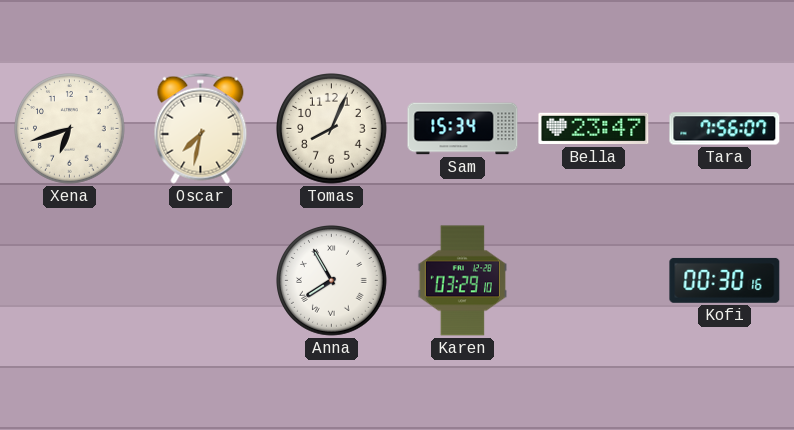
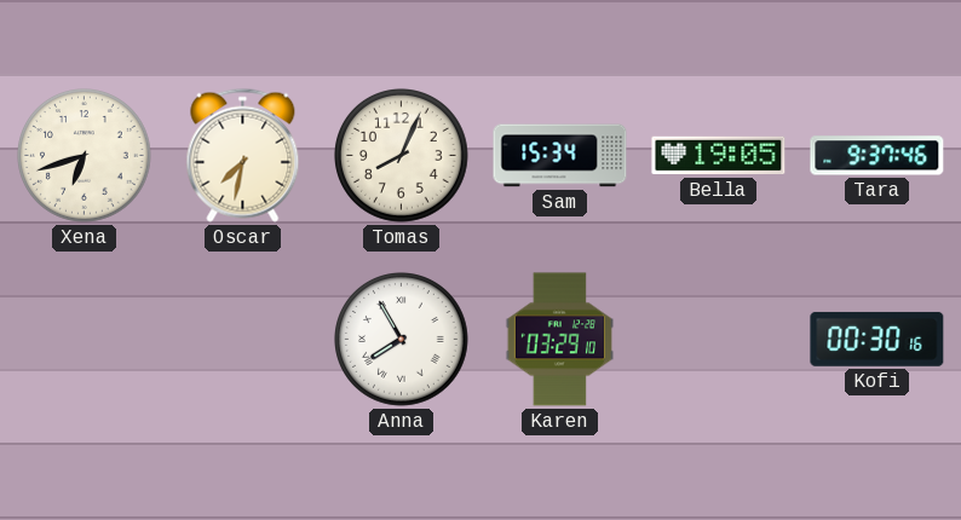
Bella: 23:47 -> 19:05
Tara: 7:56 -> 9:37
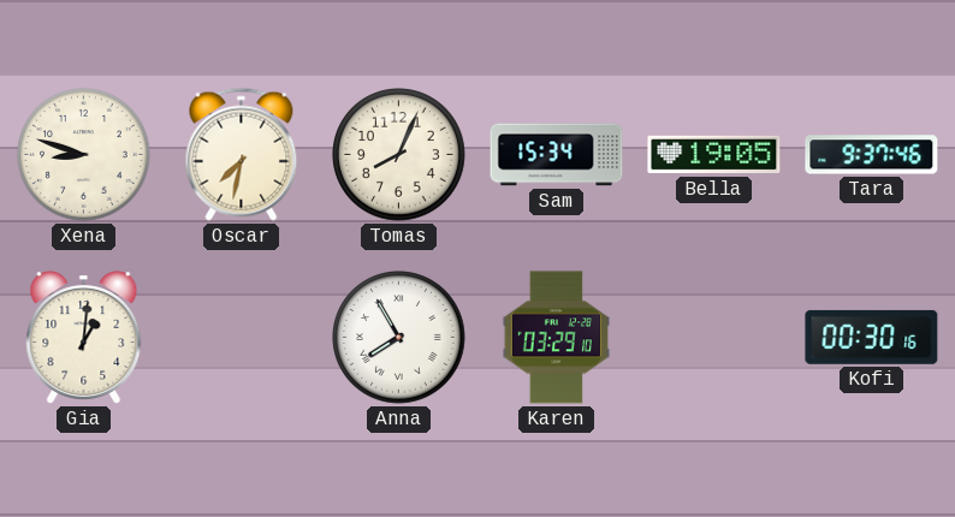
Xena: 6:42 -> 8:48
Gia: none -> 1:01
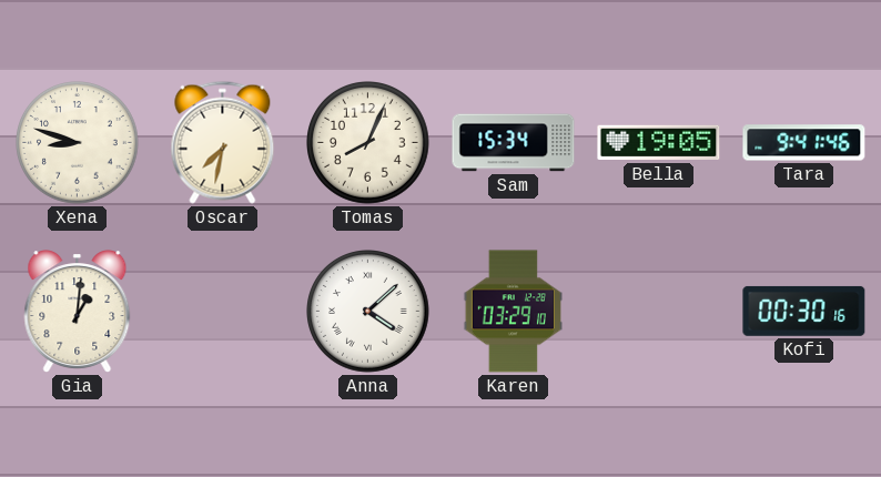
Tara: 9:37 -> 9:41
Anna: 7:55 -> 4:08
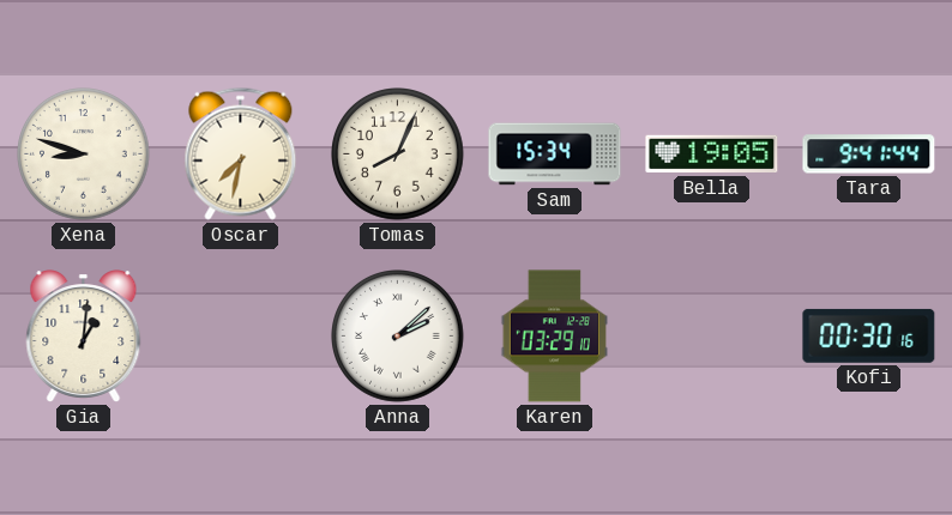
Tara: 9:41:46 -> 9:41:44
Anna: 4:08 -> 2:08
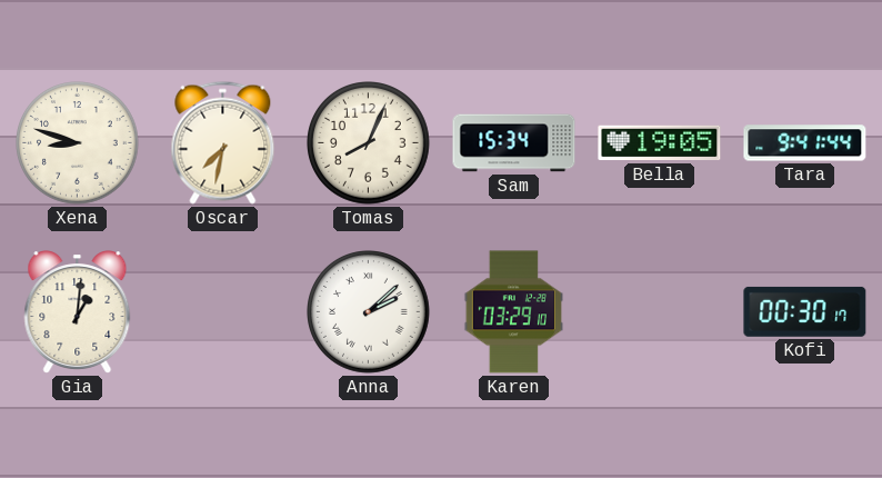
Kofi: 00:30:16 -> 00:30:17
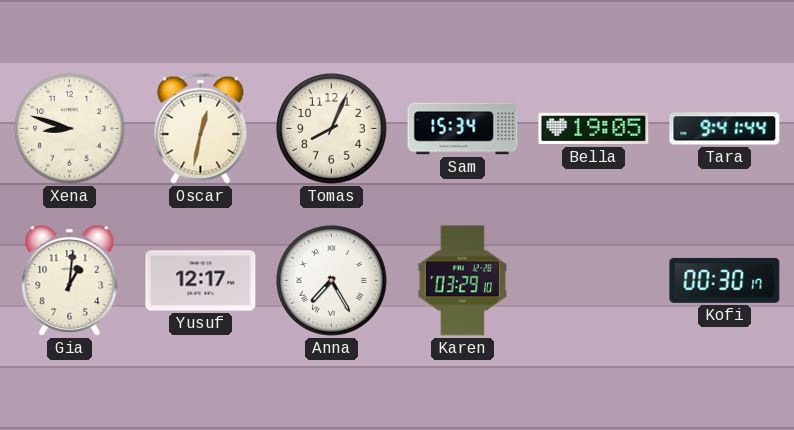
Oscar: 7:32 -> 12:32
Yusuf: none -> 12:17
Anna: 2:08 -> 7:25
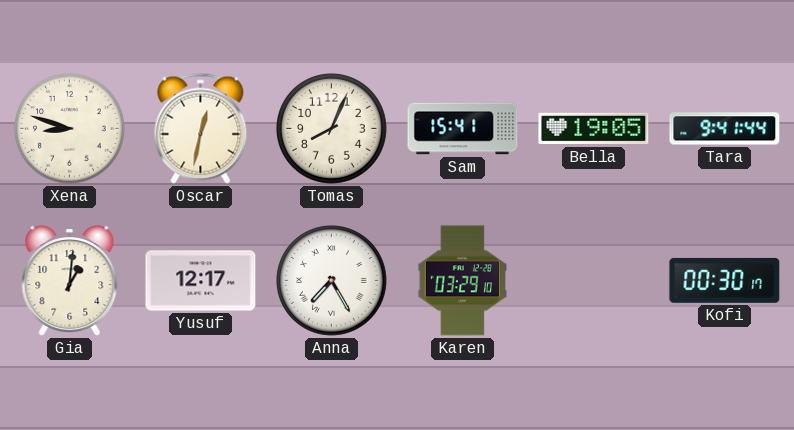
Sam: 15:34 -> 15:41
